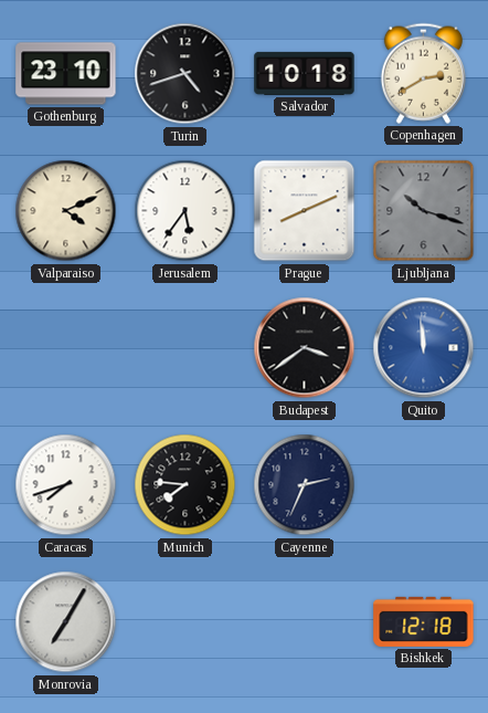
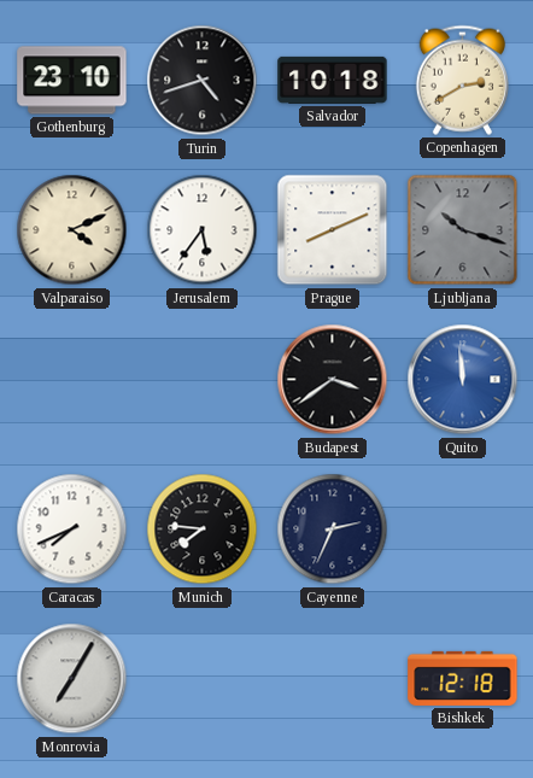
Caracas: 7:42 -> 7:41
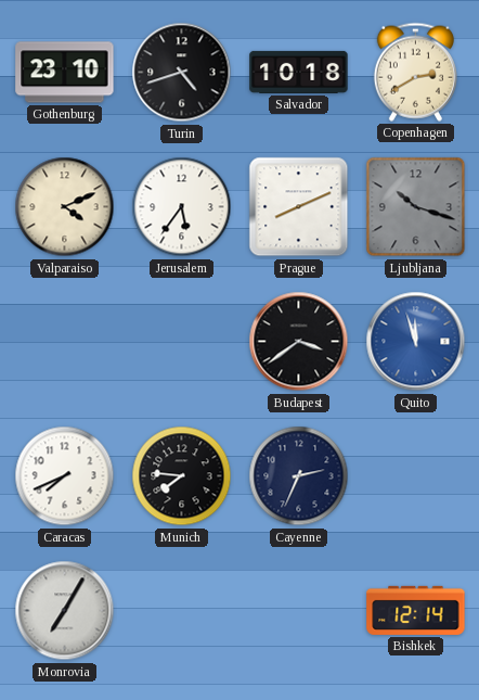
Quito: 11:59 -> 11:57
Bishkek: 12:18 -> 12:14
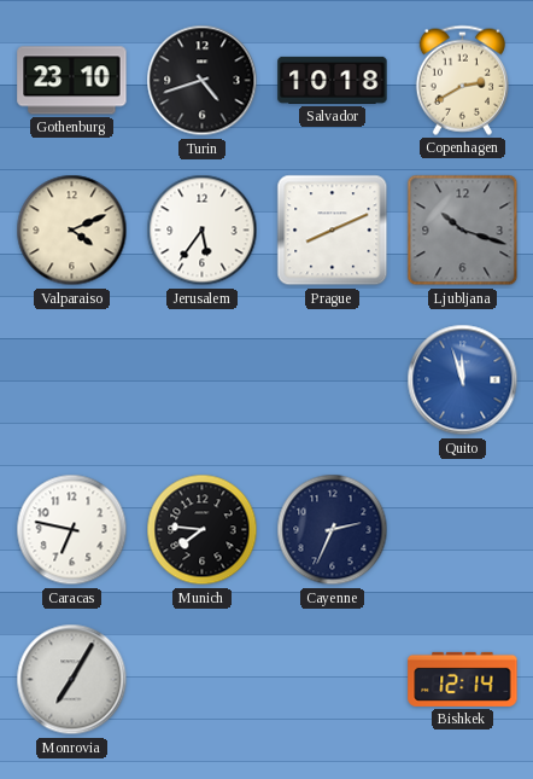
Budapest: 3:39 -> none
Caracas: 7:41 -> 6:47
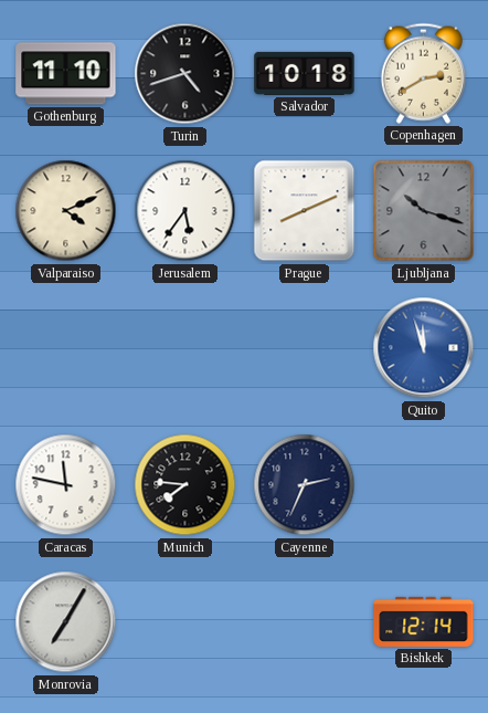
Gothenburg: 23:10 -> 11:10
Caracas: 6:47 -> 11:47
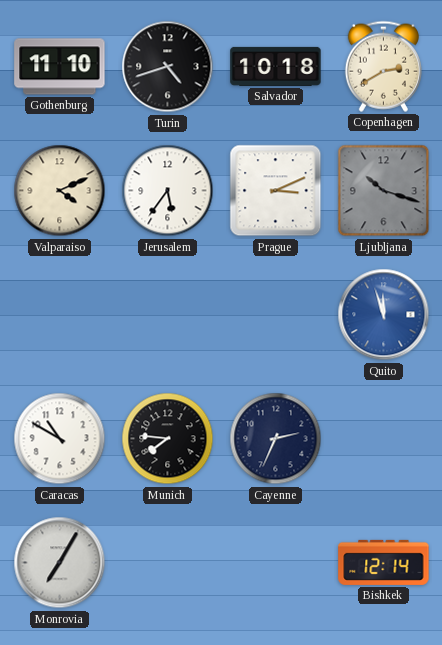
Prague: 8:11 -> 3:11
Caracas: 11:47 -> 10:50
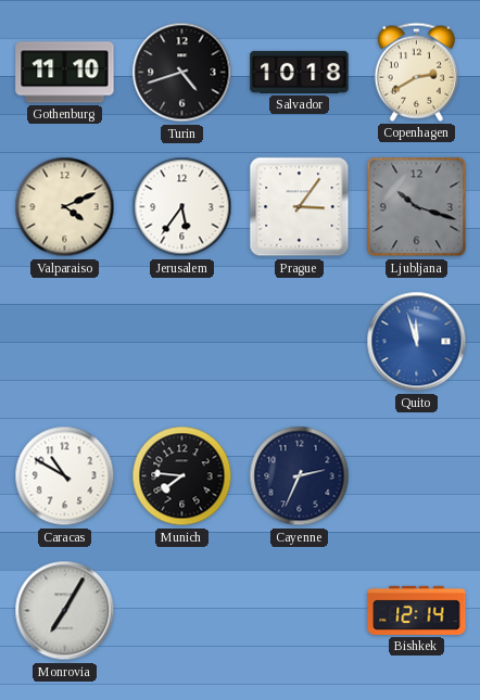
Prague: 3:11 -> 3:06
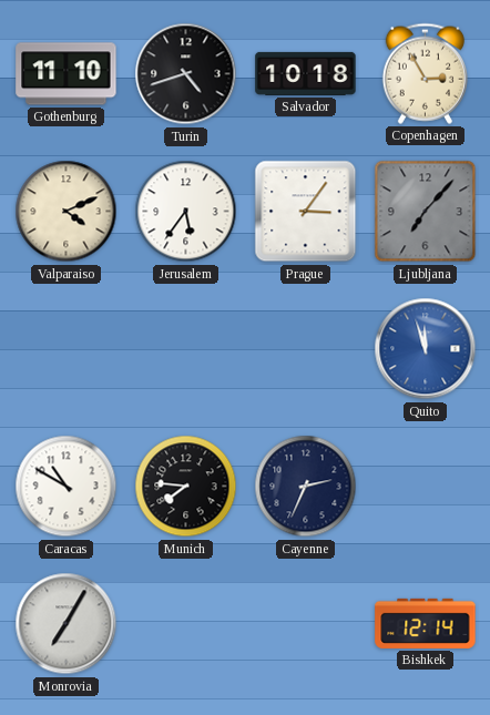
Copenhagen: 2:40 -> 2:55
Ljubljana: 10:18 -> 7:07
